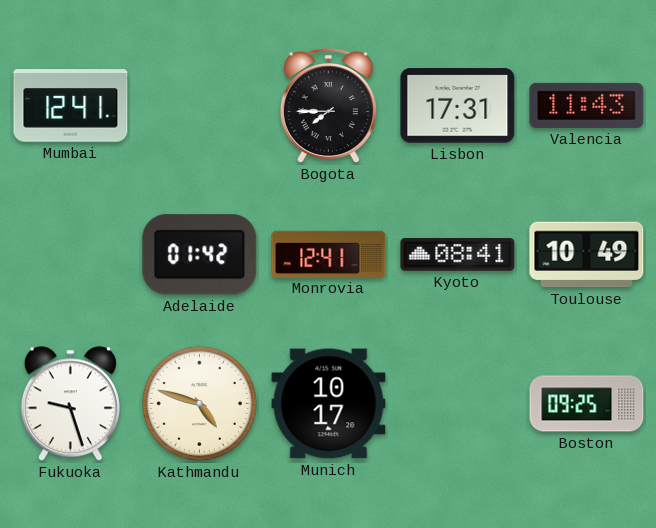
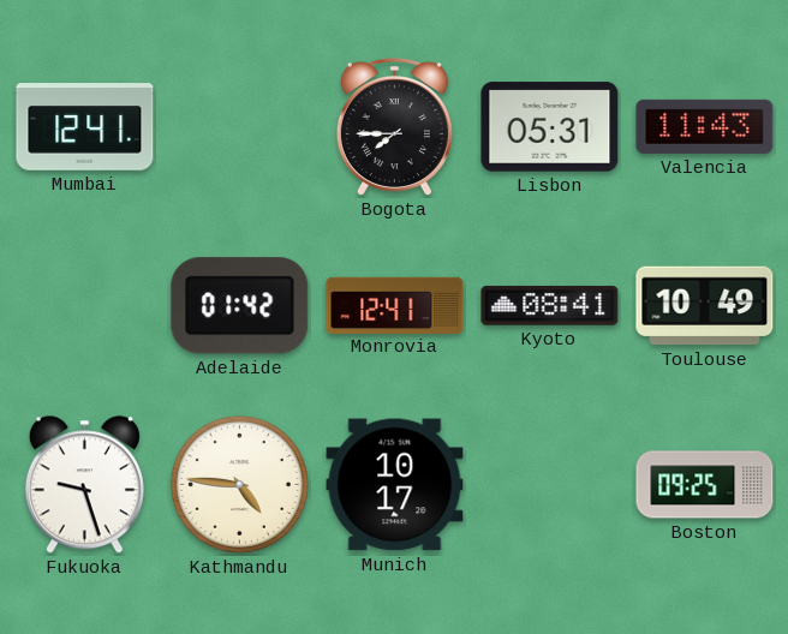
Lisbon: 17:31 -> 05:31
Kathmandu: 4:48 -> 4:46
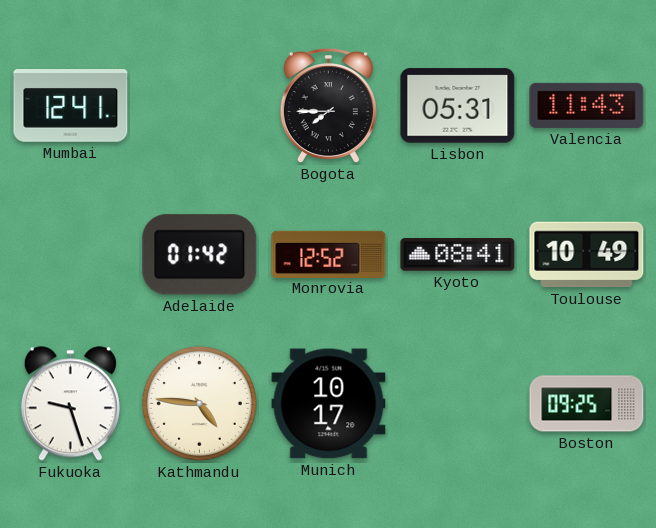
Monrovia: 12:41 -> 12:52
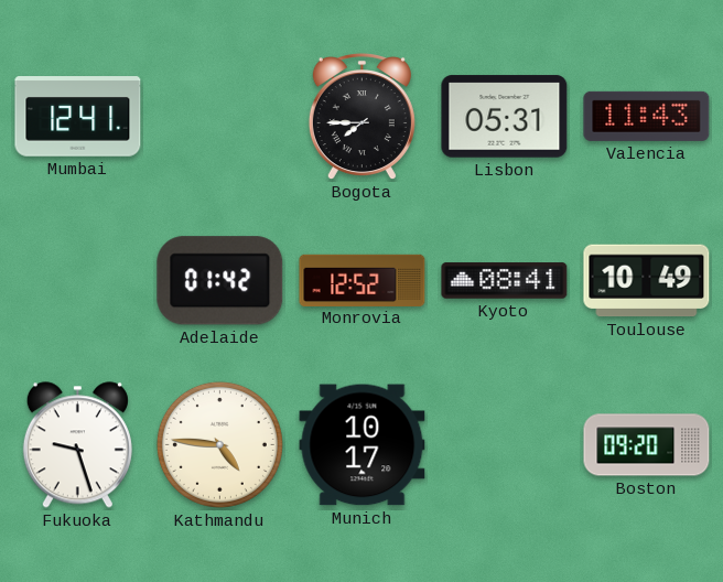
Boston: 09:25 -> 09:20
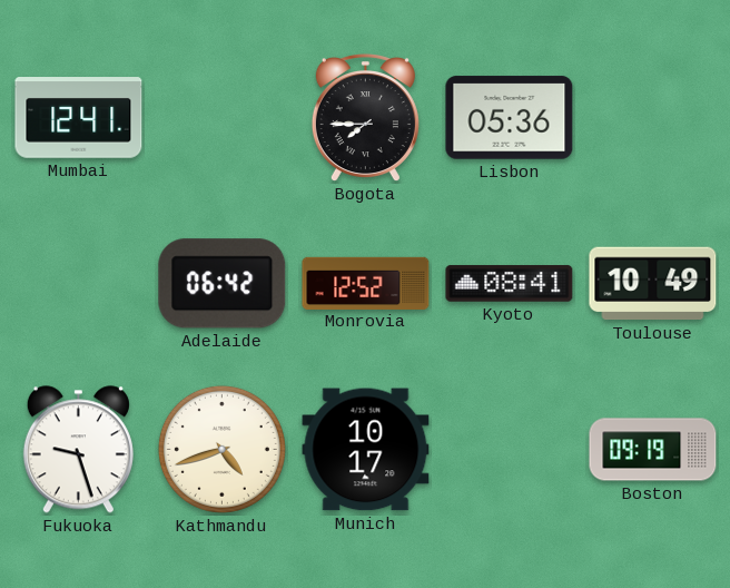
Lisbon: 05:31 -> 05:36
Valencia: 11:43 -> none
Adelaide: 01:42 -> 06:42
Kathmandu: 4:46 -> 4:42
Boston: 09:20 -> 09:19
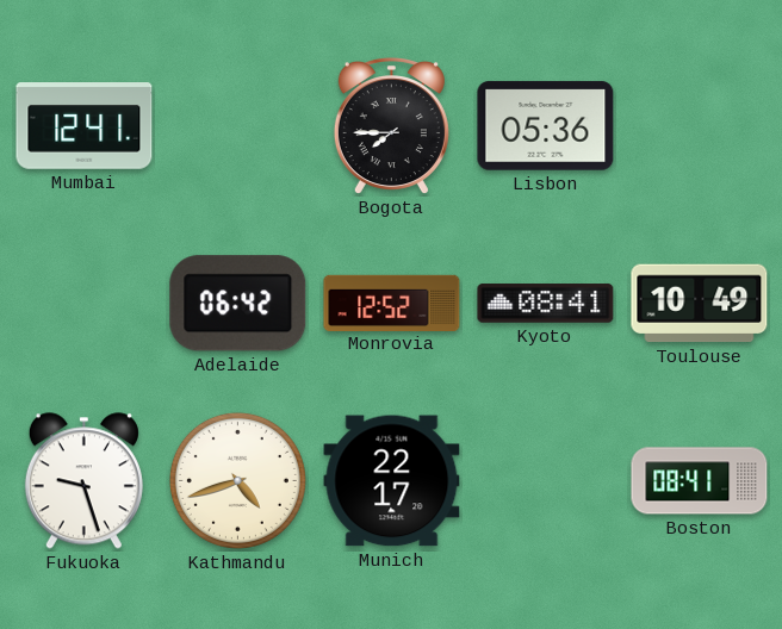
Munich: 10:17 -> 22:17
Boston: 09:19 -> 08:41
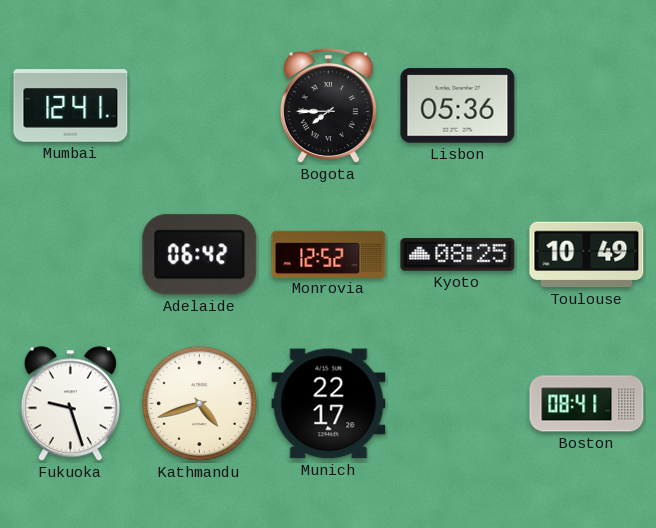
Kyoto: 08:41 -> 08:25
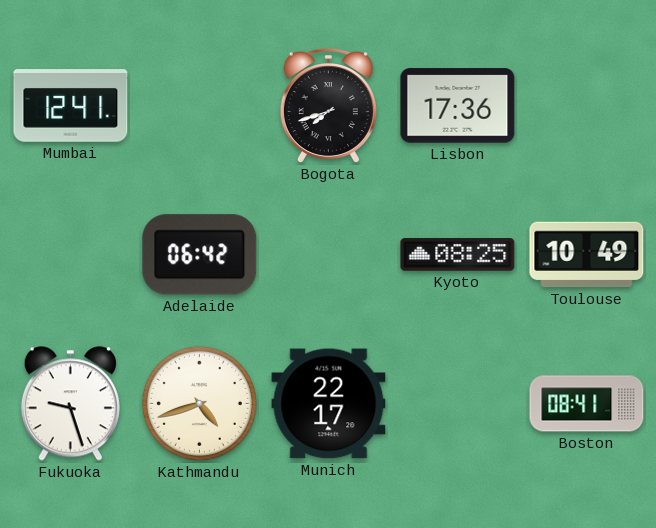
Bogota: 7:45 -> 7:42
Lisbon: 05:36 -> 17:36
Monrovia: 12:52 -> none
